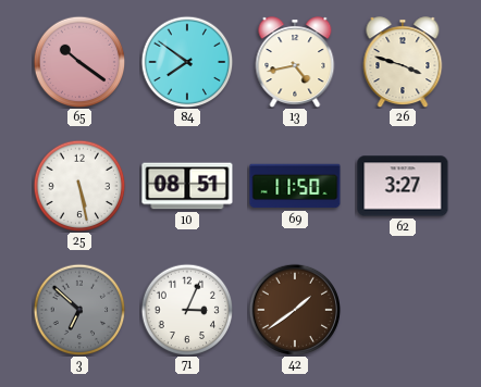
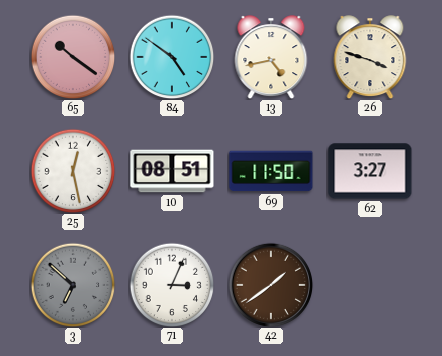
84: 7:51 -> 4:51
25: 5:28 -> 12:28
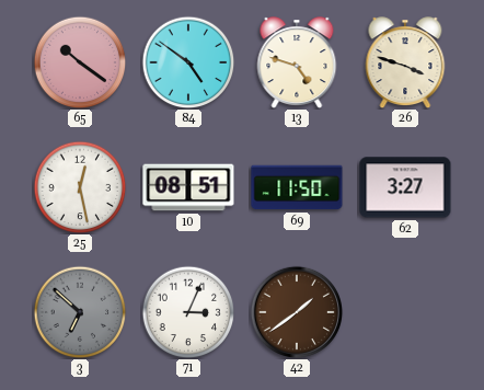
13: 4:43 -> 4:48
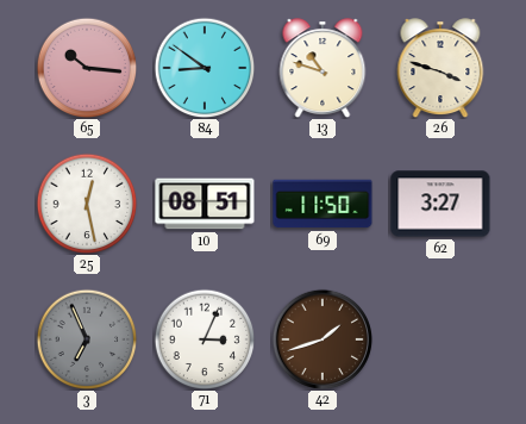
65: 10:21 -> 10:16
84: 4:51 -> 8:51
13: 4:48 -> 10:48
3: 6:52 -> 6:56
42: 1:39 -> 1:42
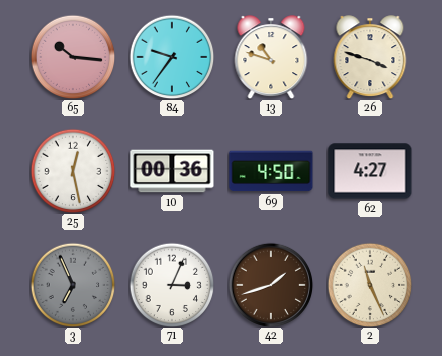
84: 8:51 -> 9:36
10: 08:51 -> 00:36
69: 11:50 -> 4:50
62: 3:27 -> 4:27
2: none -> 11:26
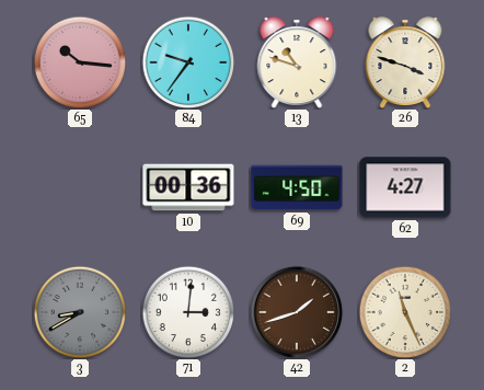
25: 12:28 -> none
3: 6:56 -> 8:40
71: 3:04 -> 3:01
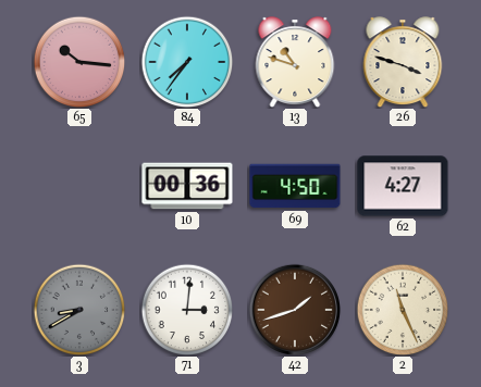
84: 9:36 -> 7:36
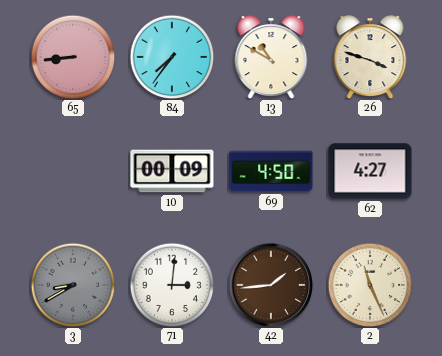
65: 10:16 -> 8:44
13: 10:48 -> 10:50
10: 00:36 -> 00:09
42: 1:42 -> 1:44
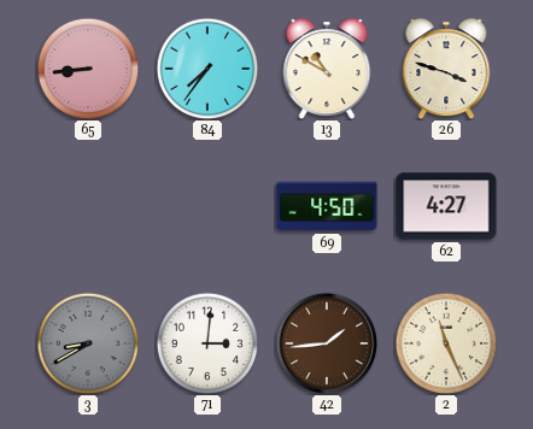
10: 00:09 -> none
